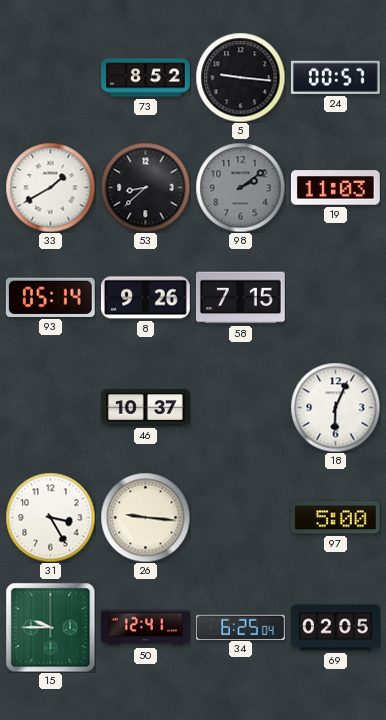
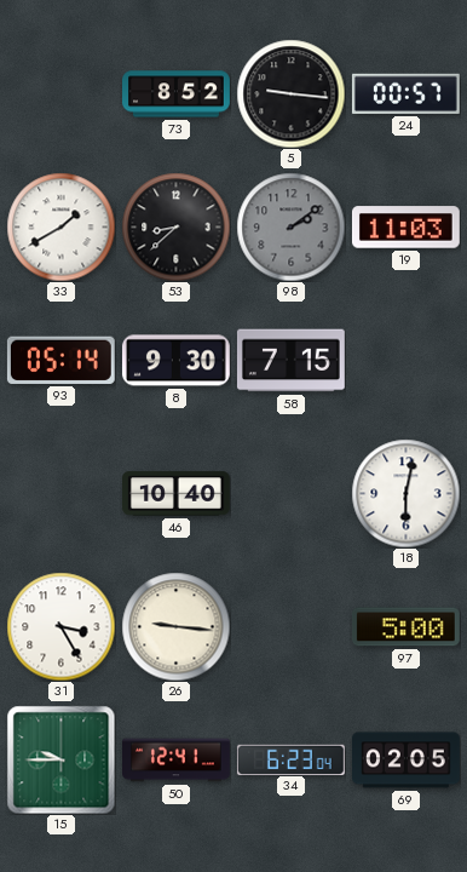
8: 9:26 -> 9:30
46: 10:37 -> 10:40
18: 6:04 -> 6:02
34: 6:25 -> 6:23
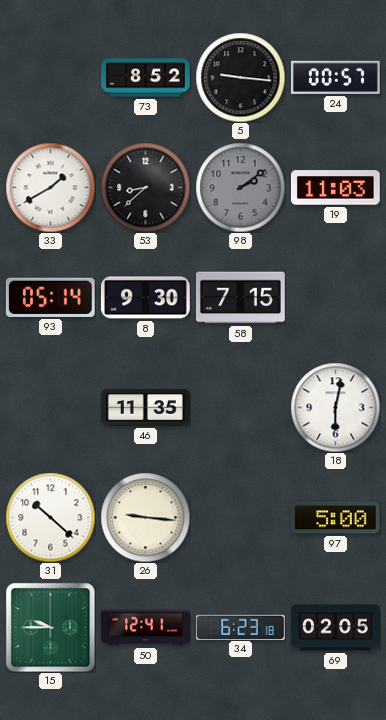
46: 10:40 -> 11:35
31: 3:25 -> 10:22
34: 6:23:04 -> 6:23:18
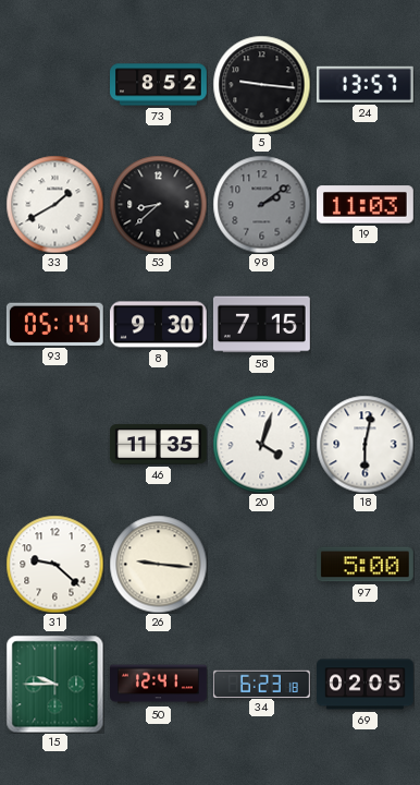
24: 00:57 -> 13:57
20: none -> 4:03
31: 10:22 -> 9:22
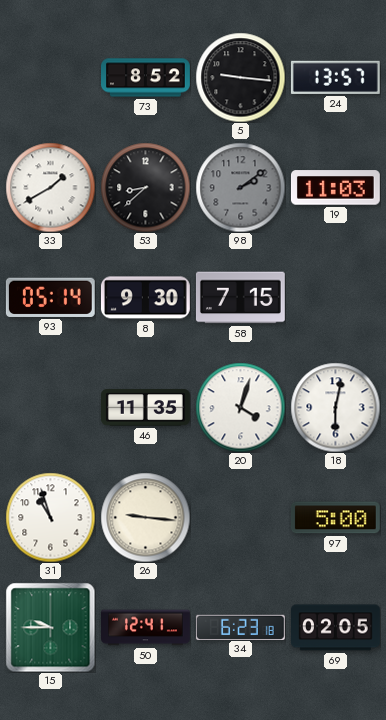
31: 9:22 -> 10:57
